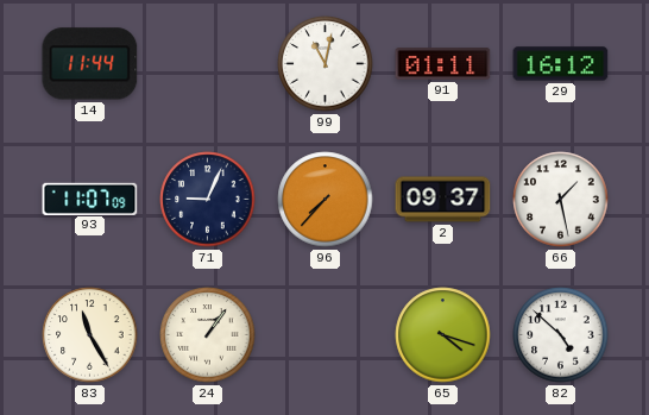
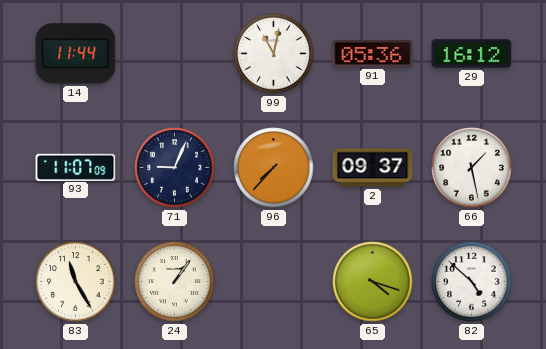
91: 01:11 -> 05:36
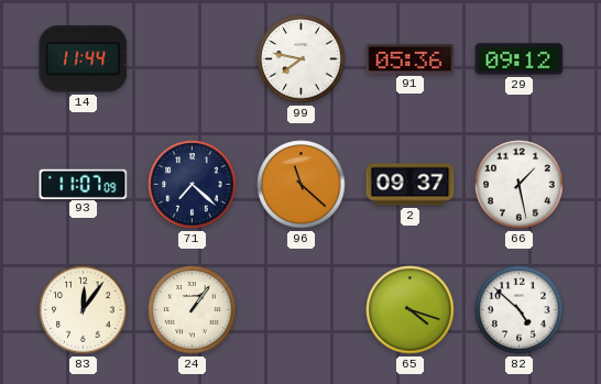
99: 11:02 -> 7:47
29: 16:12 -> 09:12
71: 9:04 -> 7:22
96: 7:37 -> 11:22
83: 11:25 -> 12:06
